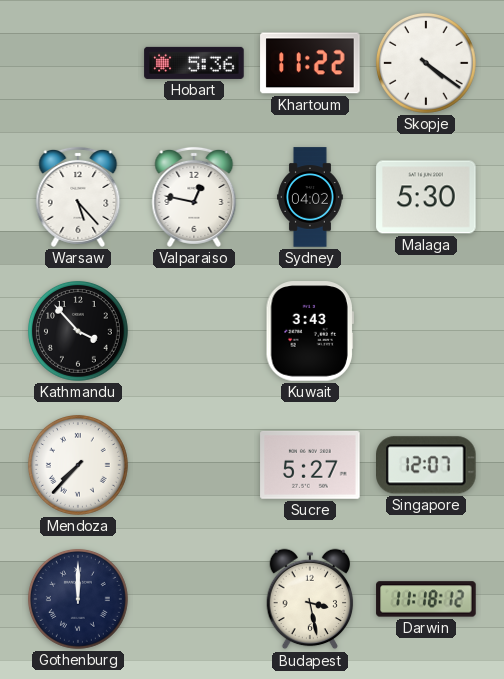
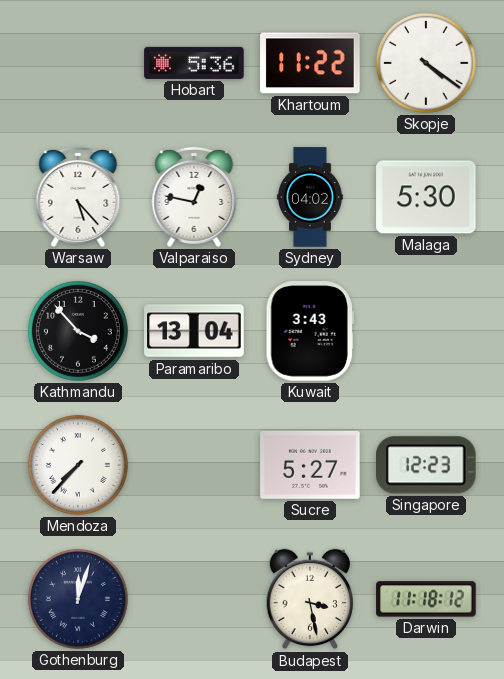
Paramaribo: none -> 13:04
Singapore: 12:07 -> 12:23
Gothenburg: 12:00 -> 12:03
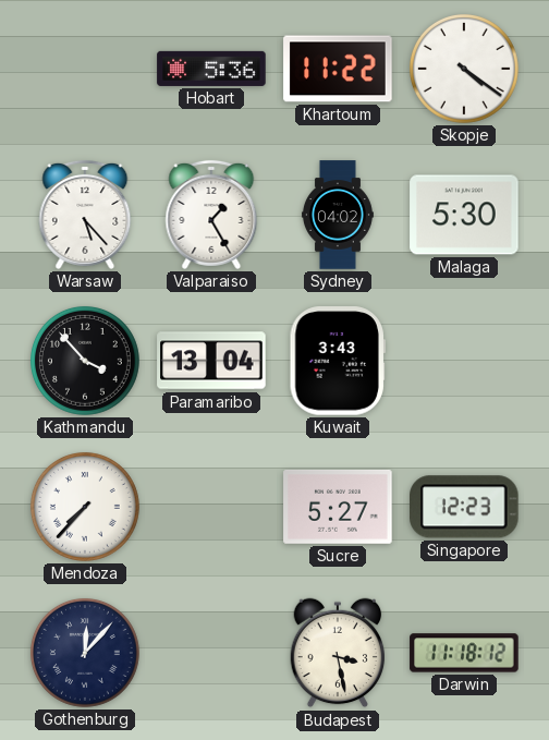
Valparaiso: 12:47 -> 1:25
Gothenburg: 12:03 -> 12:07
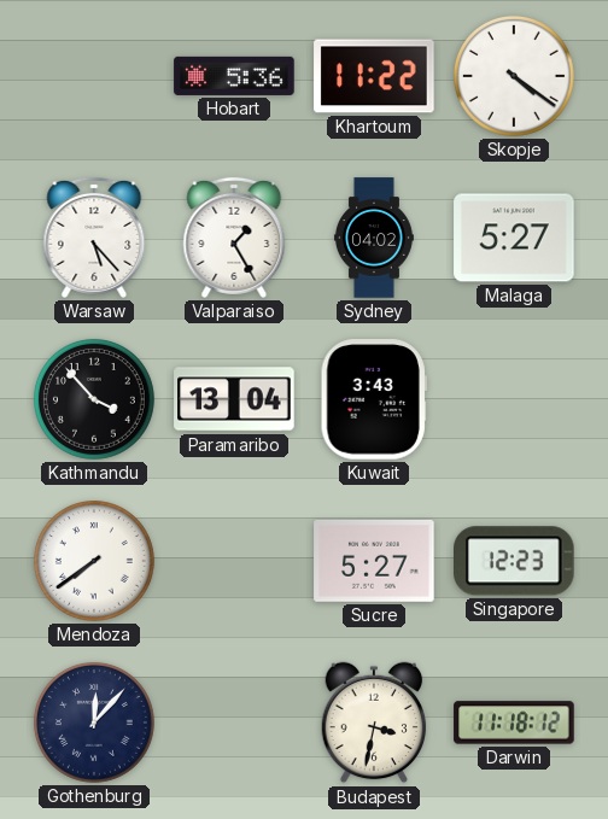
Malaga: 5:30 -> 5:27
Mendoza: 7:37 -> 7:39
Budapest: 3:28 -> 3:32
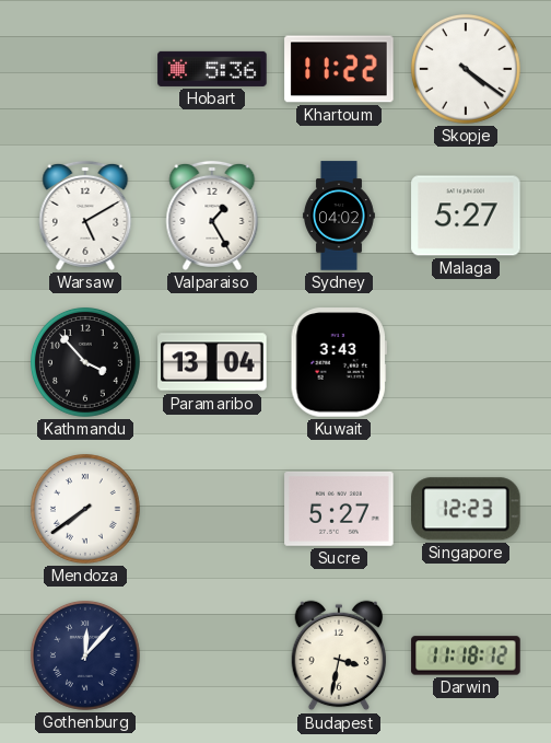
Warsaw: 5:23 -> 5:10
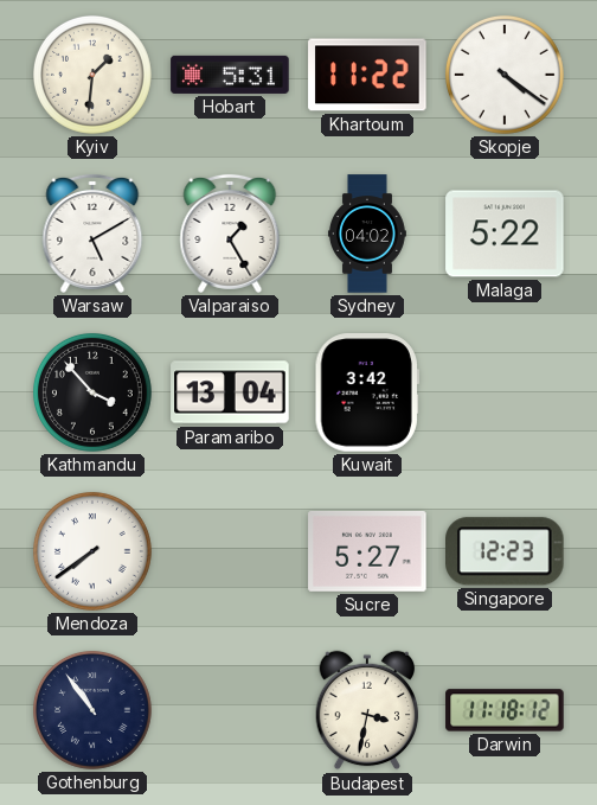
Kyiv: none -> 1:31
Hobart: 5:36 -> 5:31
Malaga: 5:27 -> 5:22
Kuwait: 3:43 -> 3:42
Gothenburg: 12:07 -> 10:54
